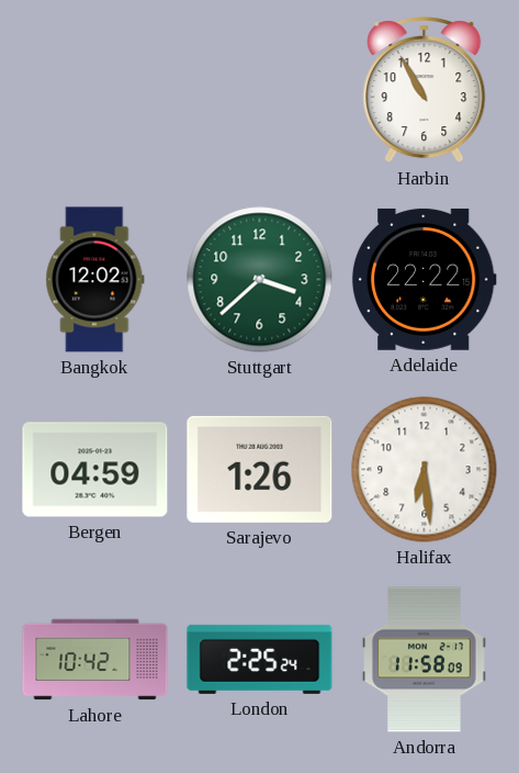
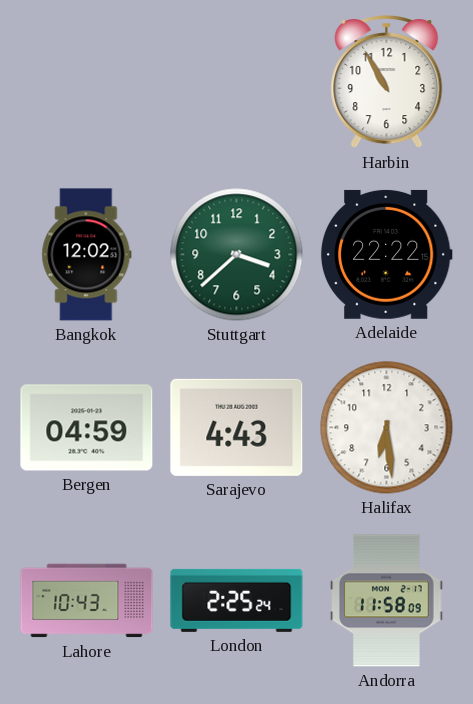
Sarajevo: 1:26 -> 4:43
Lahore: 10:42 -> 10:43
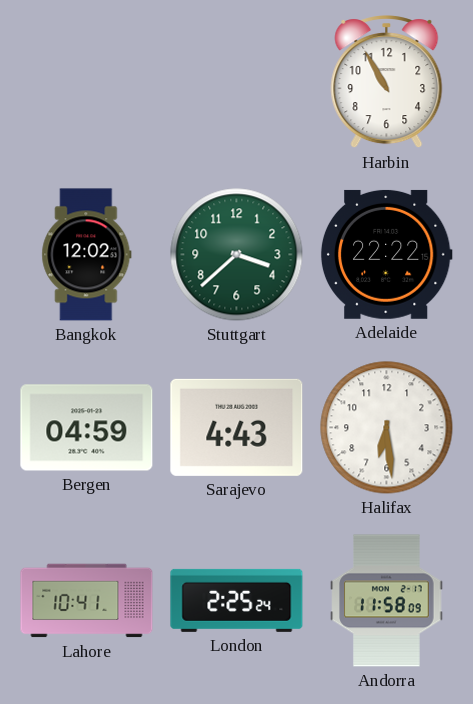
Lahore: 10:43 -> 10:41
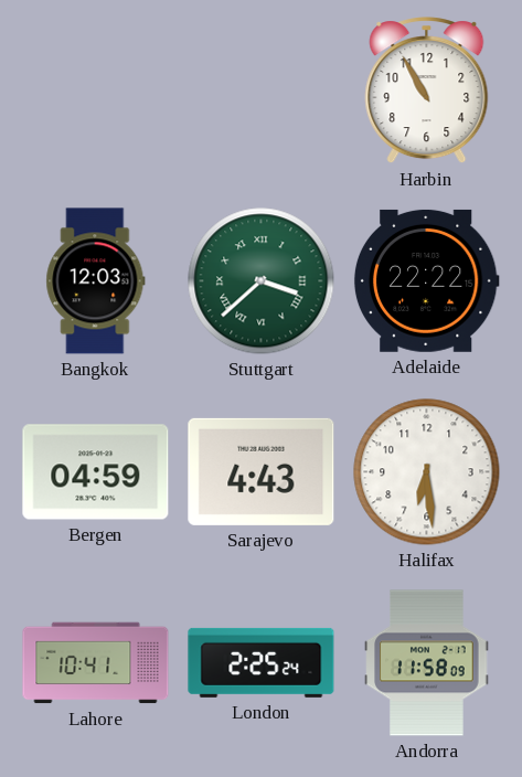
Bangkok: 12:02 -> 12:03
Stuttgart numerals: Arabic -> Roman
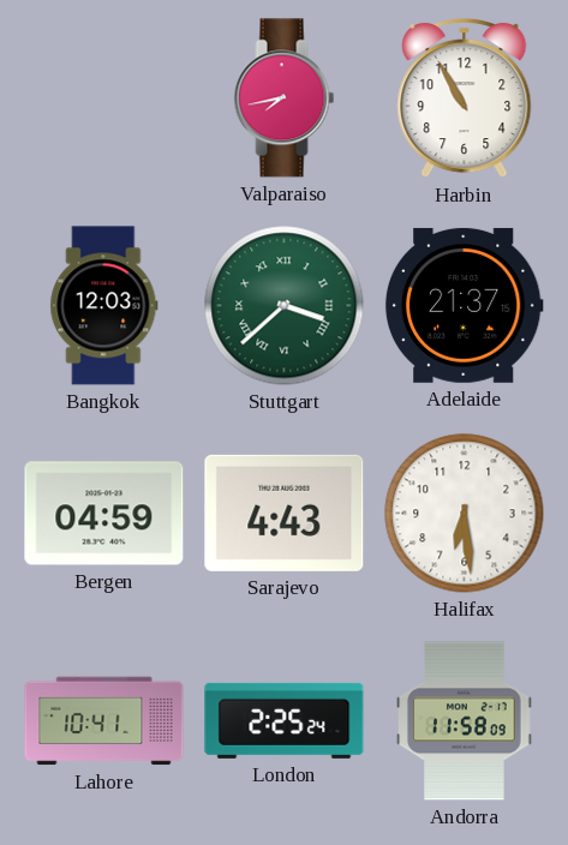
Valparaiso: none -> 7:43
Adelaide: 22:22 -> 21:37
